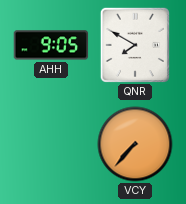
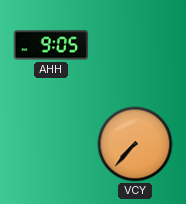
QNR: 7:50 -> none
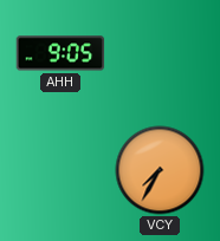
VCY: 7:37 -> 7:35
